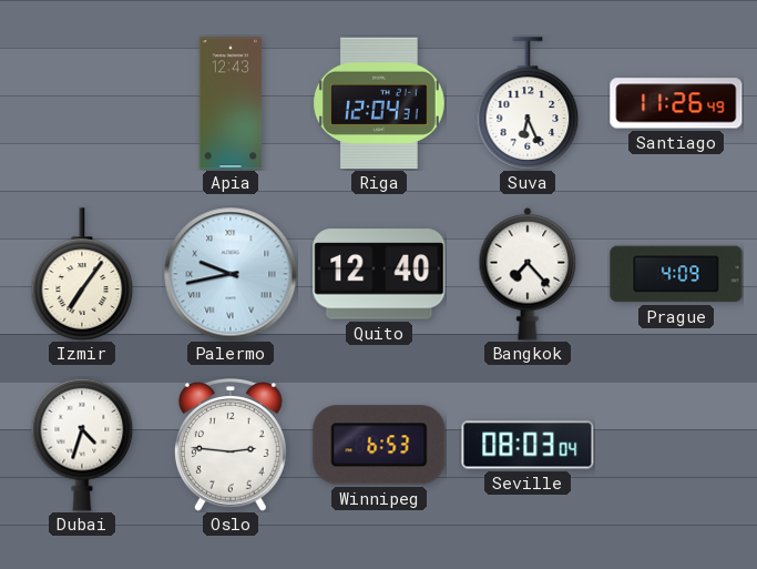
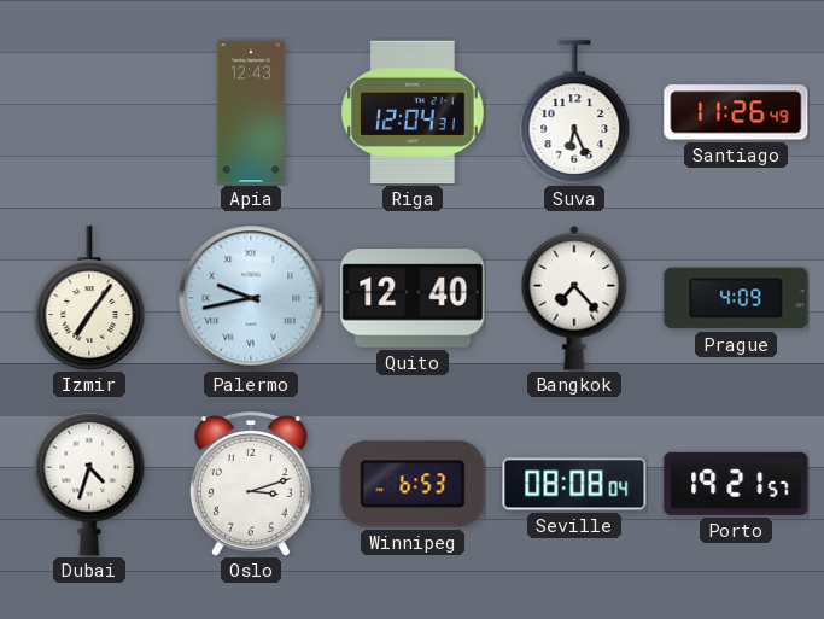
Oslo: 2:46 -> 3:12
Seville: 08:03 -> 08:08
Porto: none -> 19:21
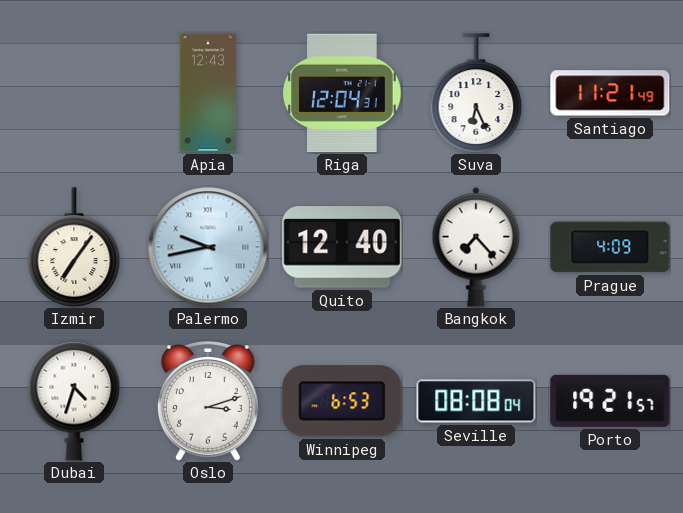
Santiago: 11:26 -> 11:21
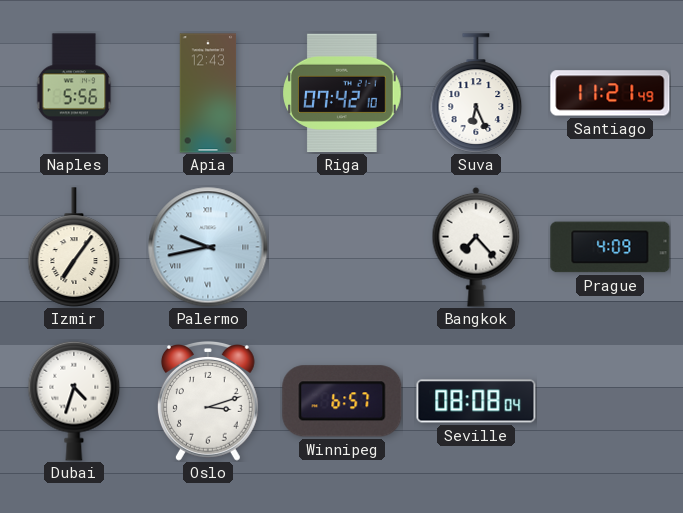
Naples: none -> 5:56
Riga: 12:04 -> 07:42
Quito: 12:40 -> none
Winnipeg: 6:53 -> 6:57
Porto: 19:21 -> none
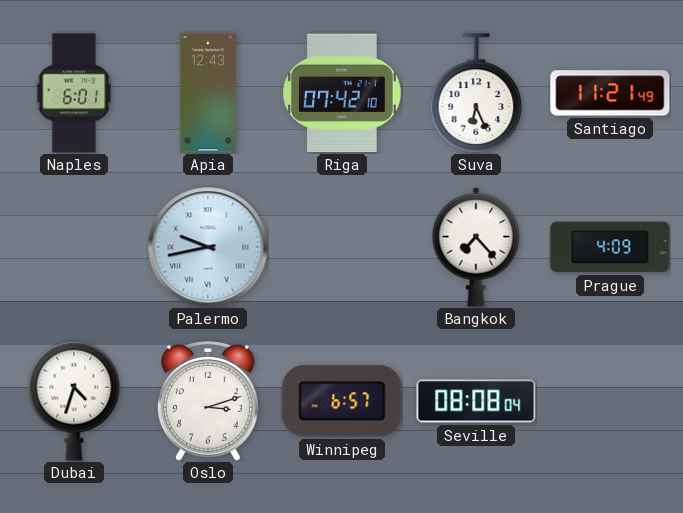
Naples: 5:56 -> 6:01
Izmir: 7:06 -> none
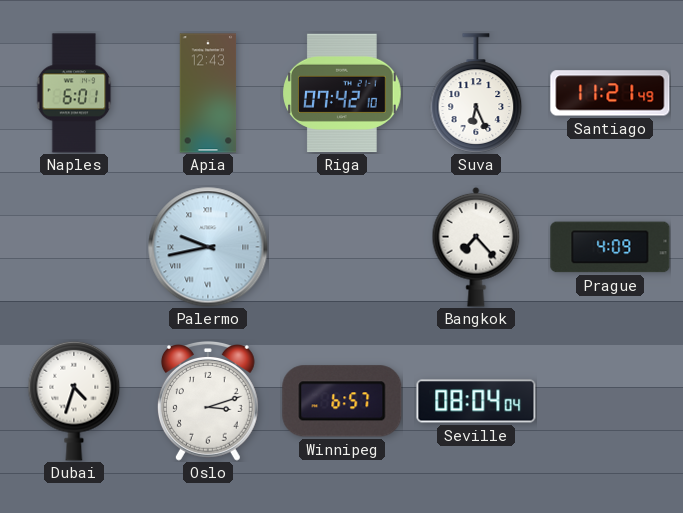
Seville: 08:08 -> 08:04
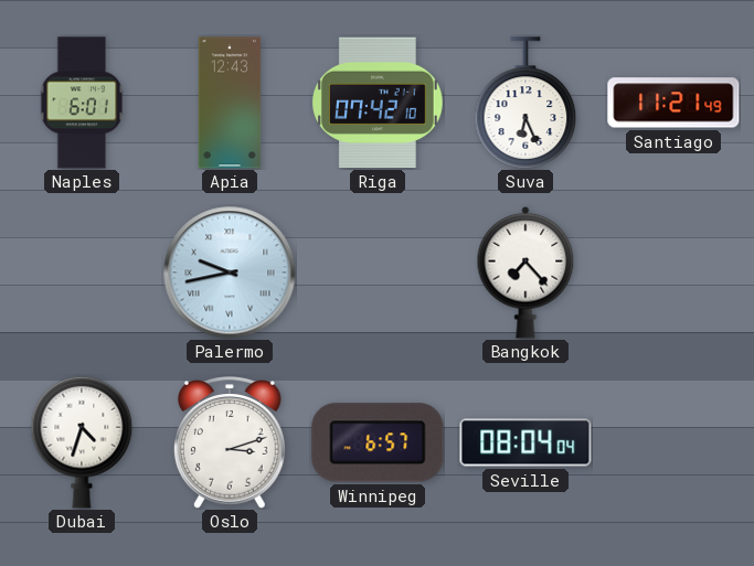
Prague: 4:09 -> none
